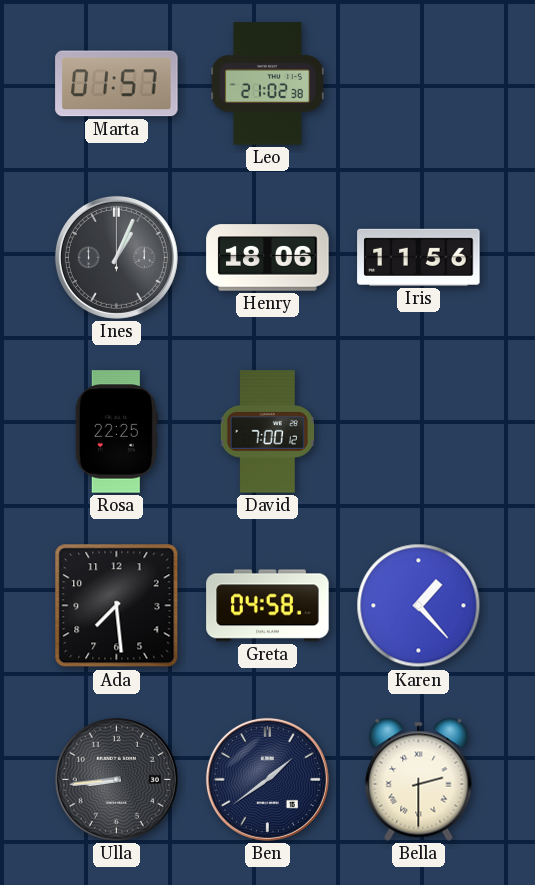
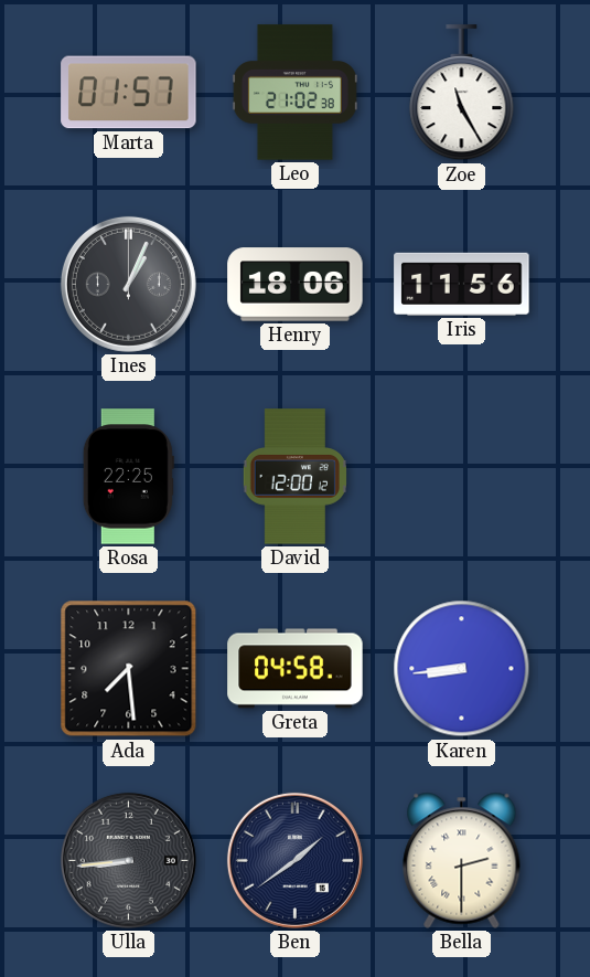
Zoe: none -> 11:25
David: 7:00 -> 12:00
Karen: 1:23 -> 8:44
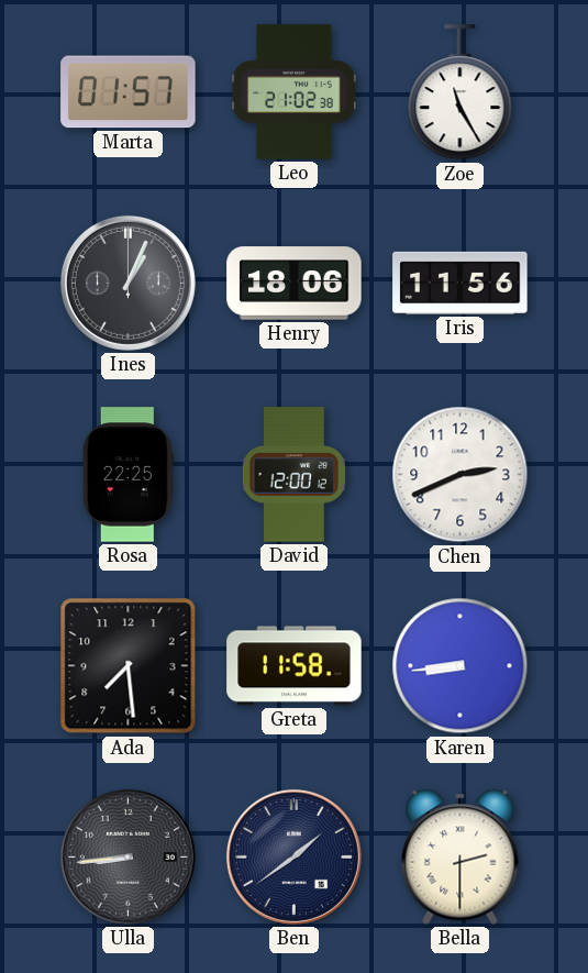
Chen: none -> 2:41
Greta: 04:58 -> 11:58
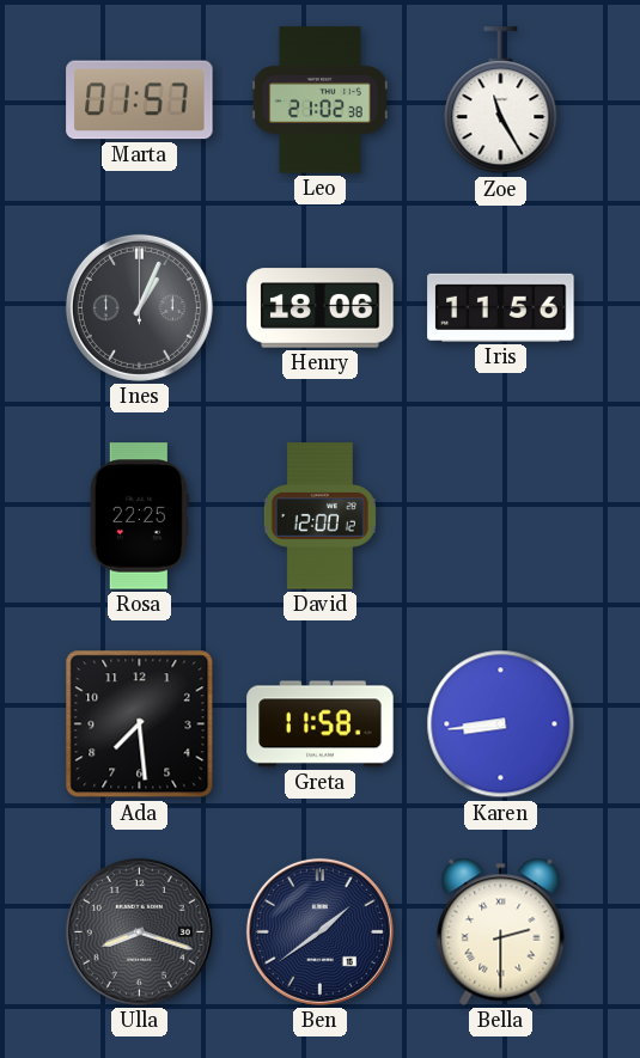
Chen: 2:41 -> none
Ulla: 8:44 -> 8:18
